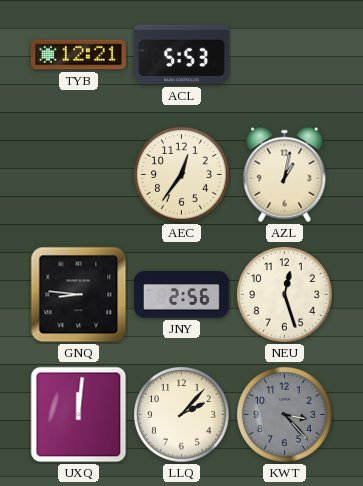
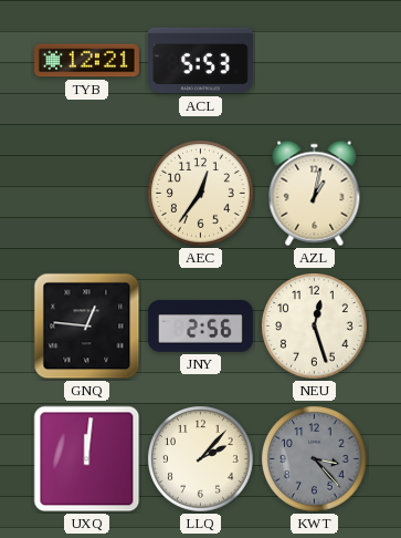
GNQ: 8:46 -> 12:46
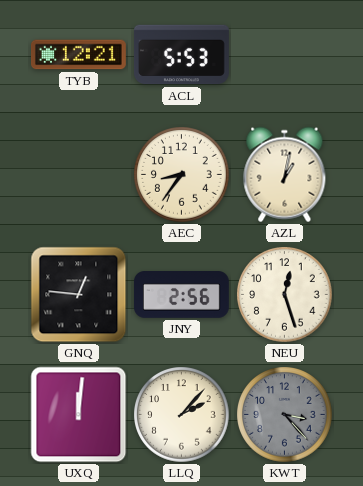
AEC: 12:36 -> 8:36
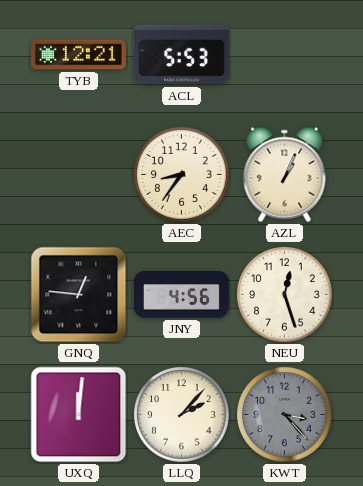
AZL: 1:02 -> 1:04
JNY: 2:56 -> 4:56
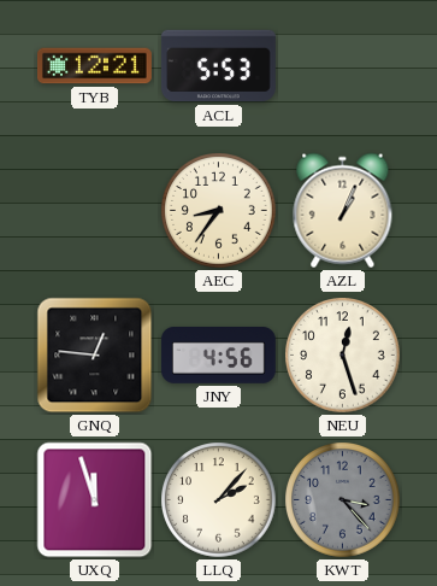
UXQ: 12:01 -> 11:57
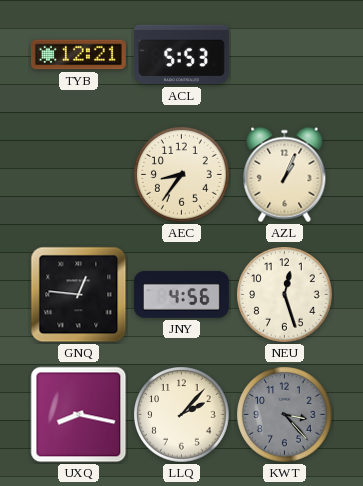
UXQ: 11:57 -> 8:17
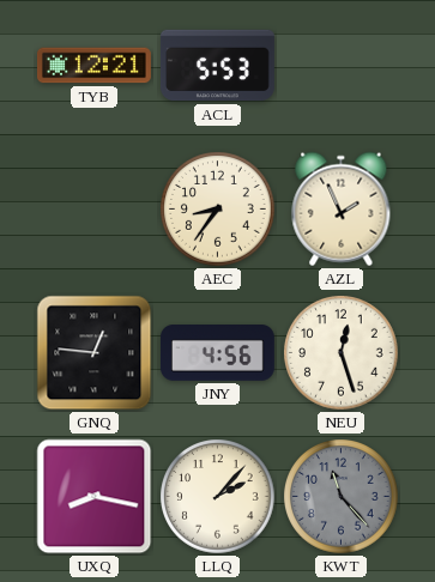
AZL: 1:04 -> 1:56
KWT: 3:23 -> 11:23
